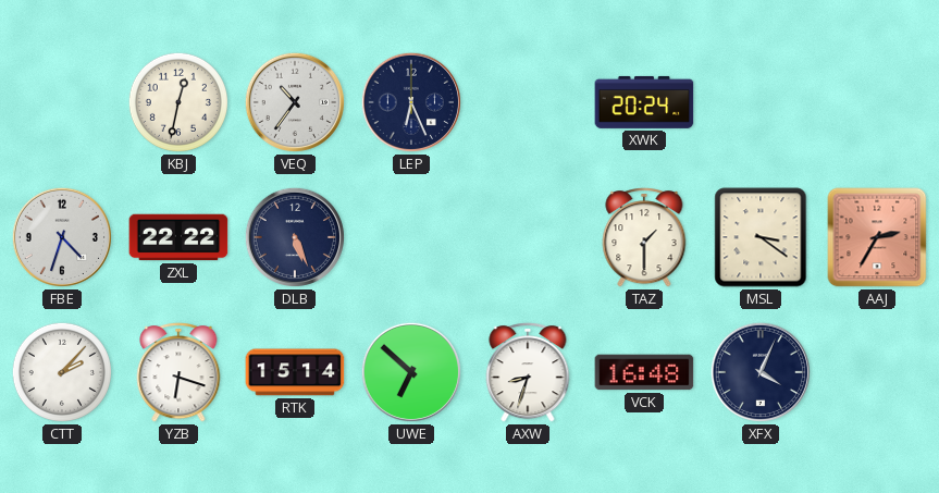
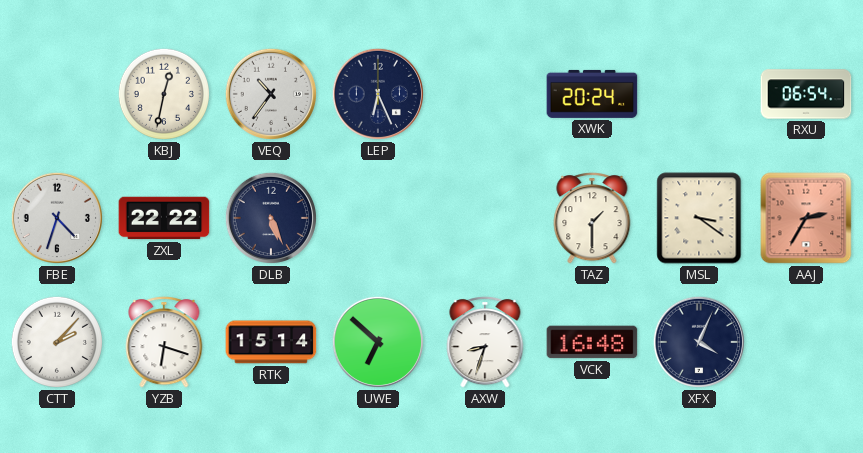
RXU: none -> 06:54
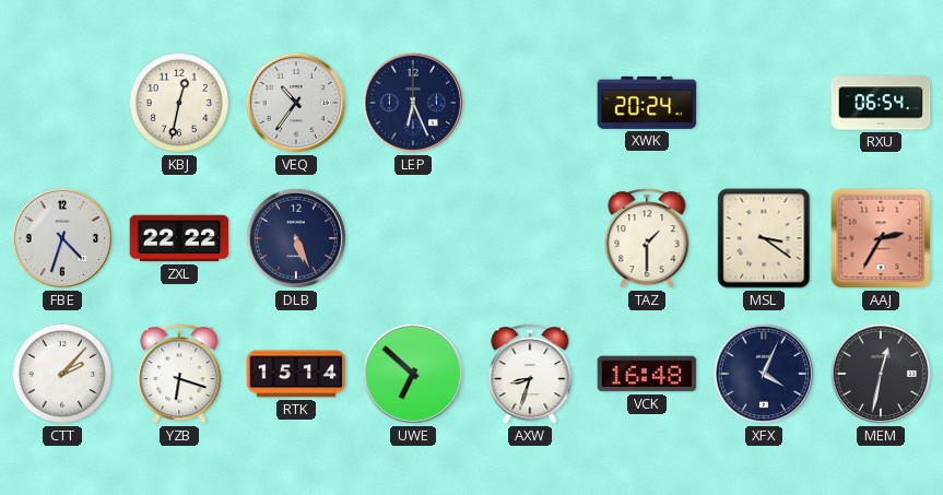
MEM: none -> 12:32
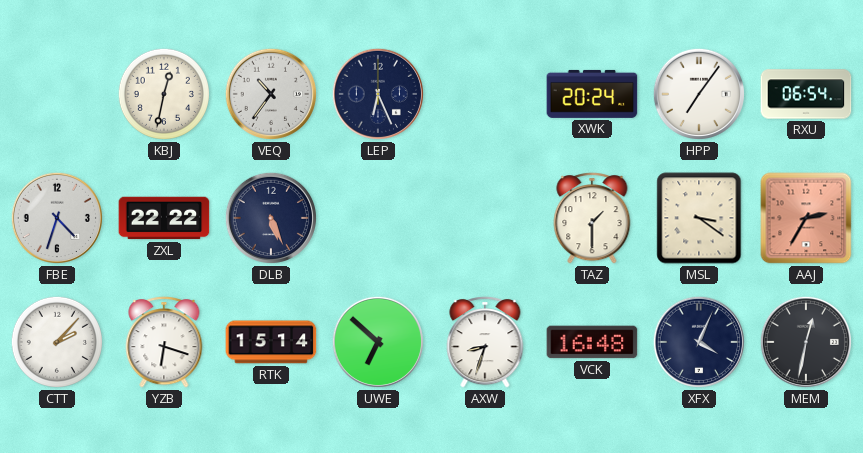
HPP: none -> 7:06
